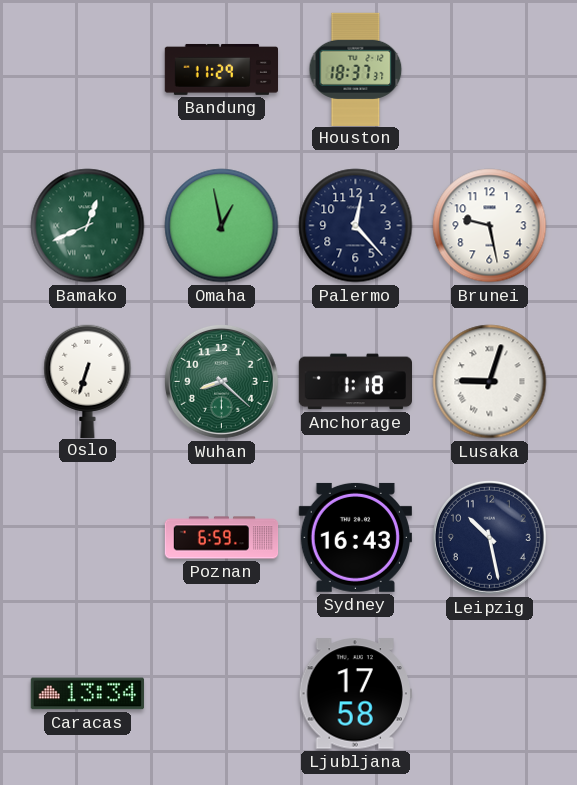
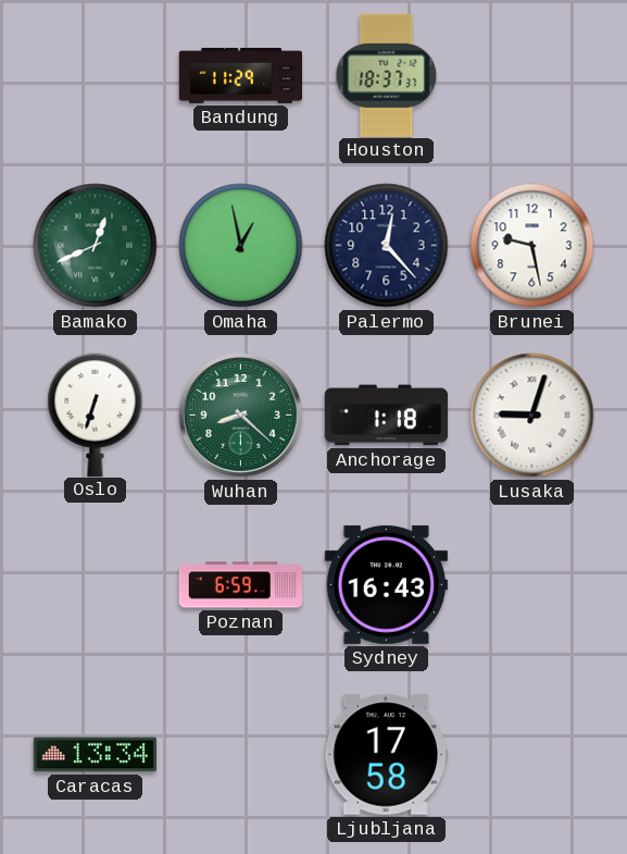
Leipzig: 10:28 -> none
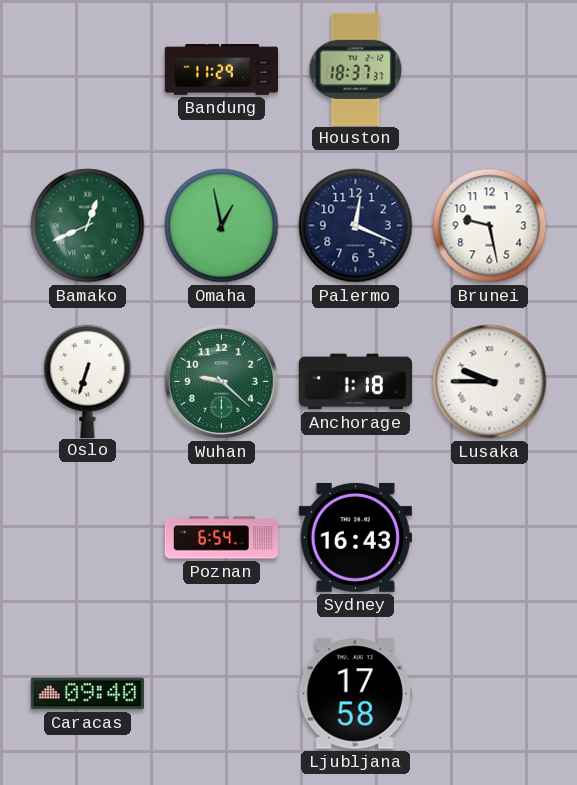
Palermo: 12:23 -> 12:19
Wuhan: 8:22 -> 9:22
Lusaka: 9:03 -> 9:45
Poznan: 6:59 -> 6:54
Caracas: 13:34 -> 09:40
